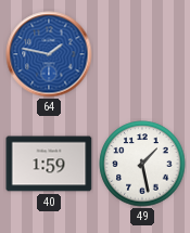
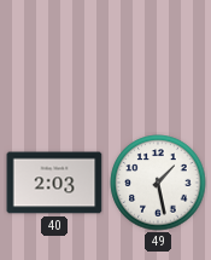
64: 1:47 -> none
40: 1:59 -> 2:03
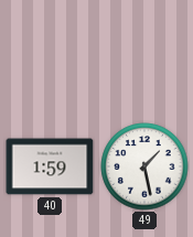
40: 2:03 -> 1:59
